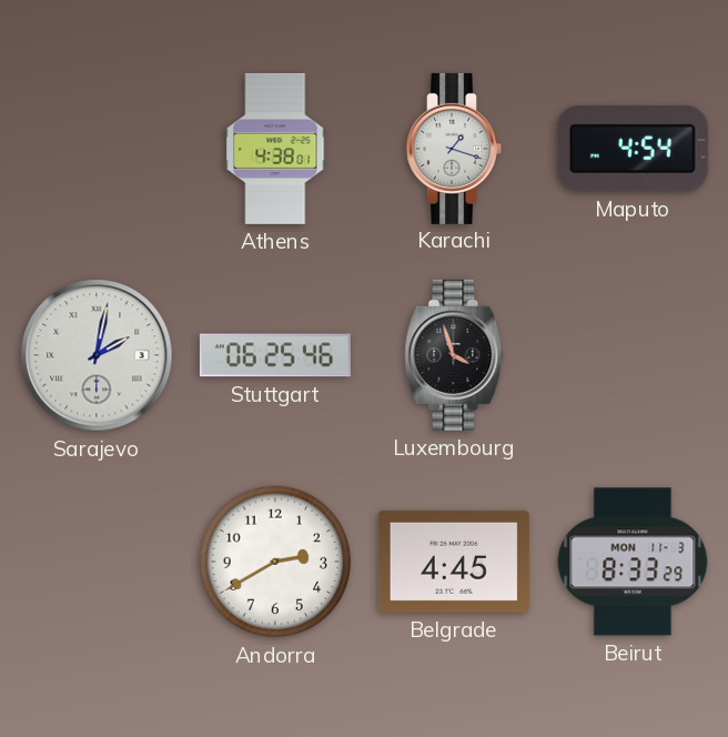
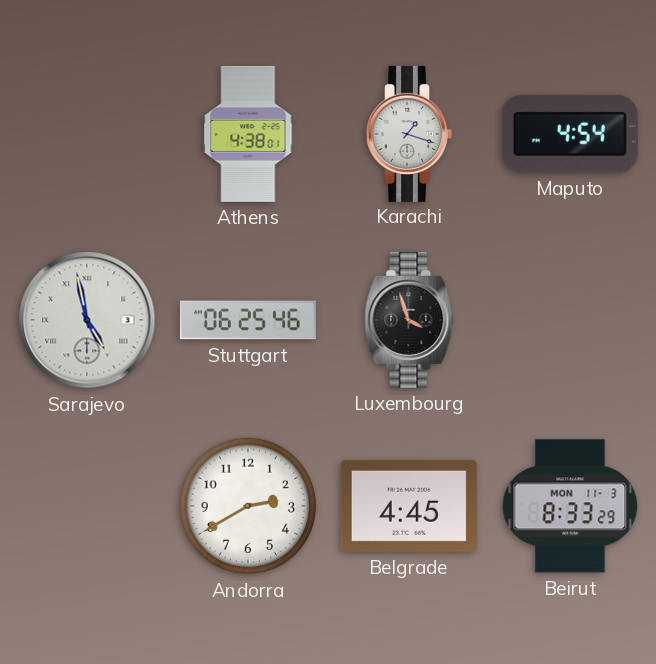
Sarajevo: 2:02 -> 4:58
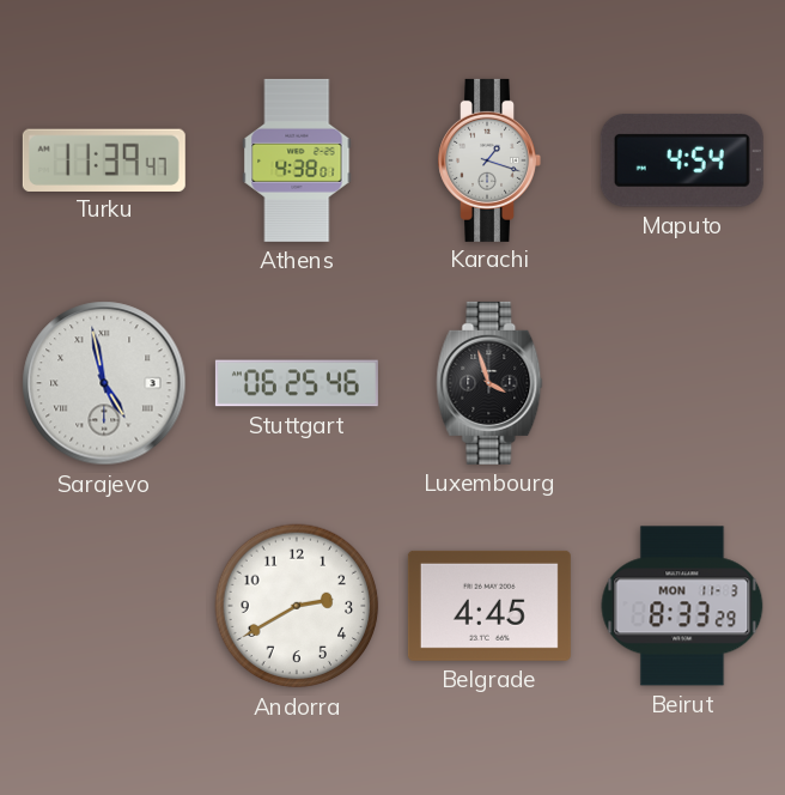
Turku: none -> 11:39
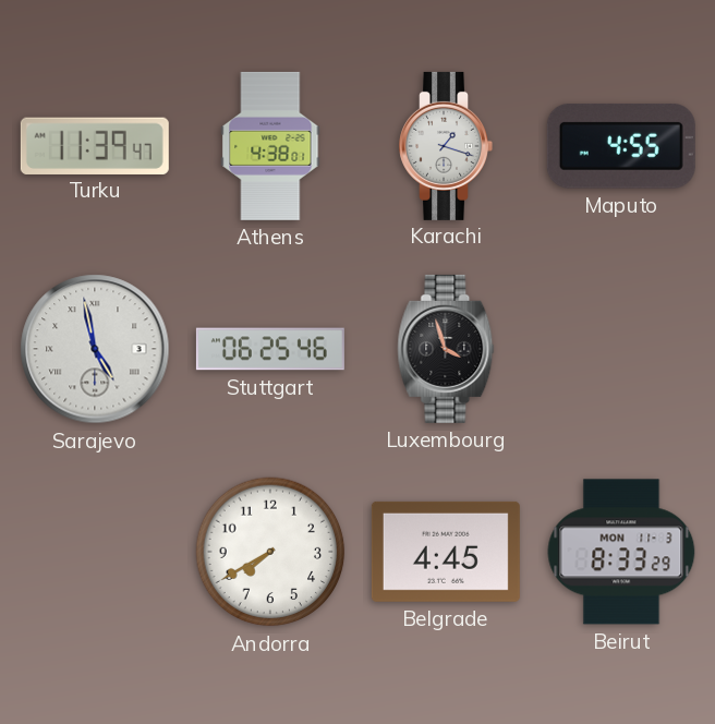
Maputo: 4:54 -> 4:55
Andorra: 2:40 -> 7:40
